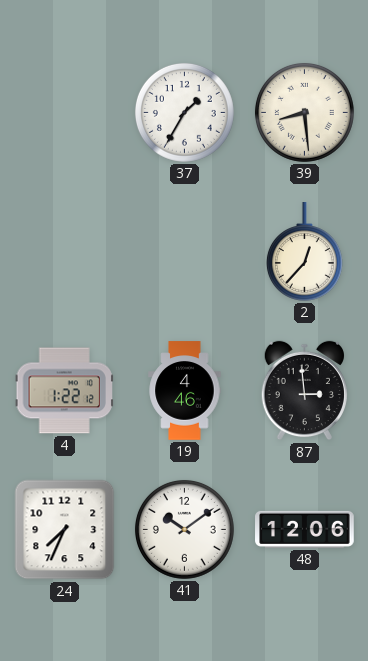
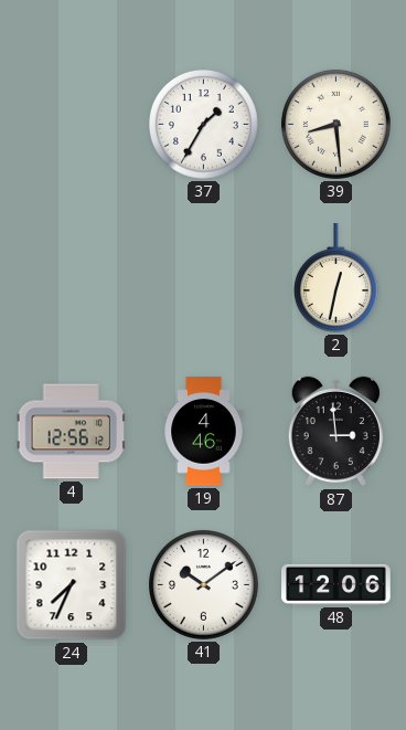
2: 12:37 -> 12:32
4: 1:22 -> 12:56
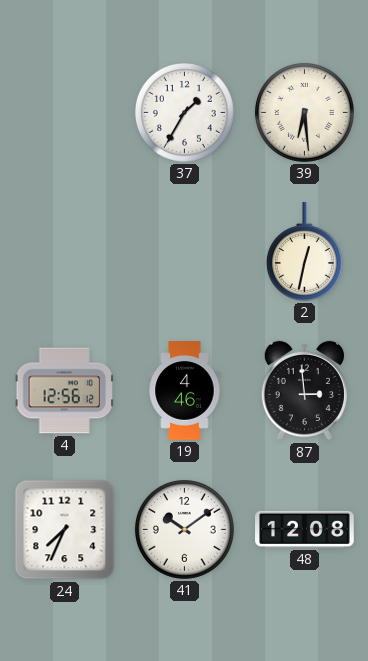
39: 8:29 -> 6:29
48: 12:06 -> 12:08
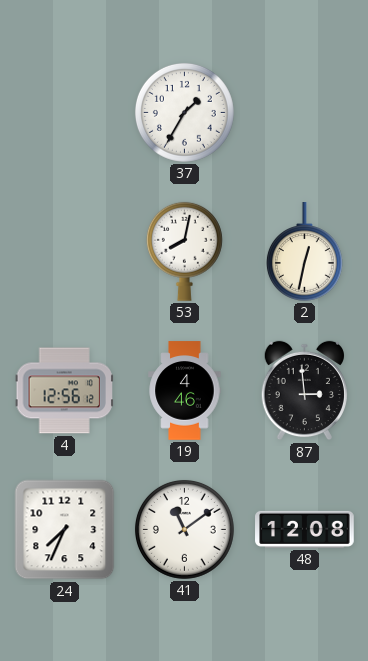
39: 6:29 -> none
53: none -> 8:02
41: 10:09 -> 11:09
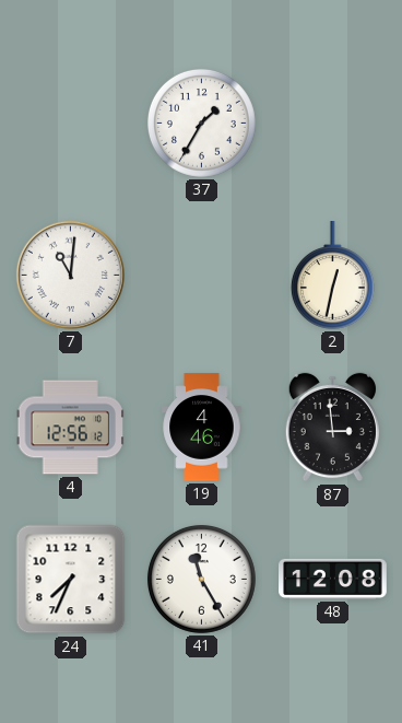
7: none -> 11:01
53: 8:02 -> none
41: 11:09 -> 11:25
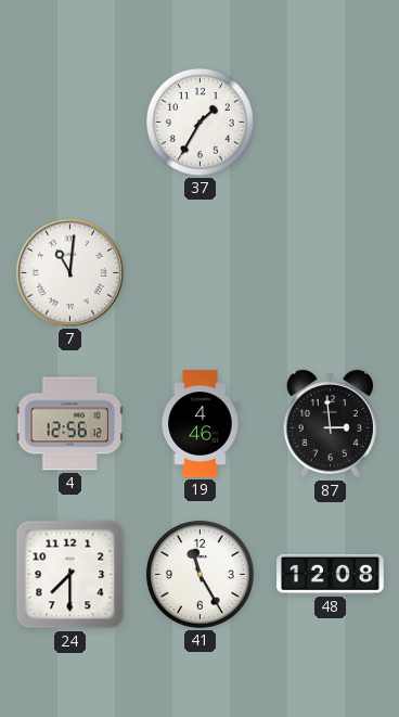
2: 12:32 -> none
24: 7:34 -> 7:30
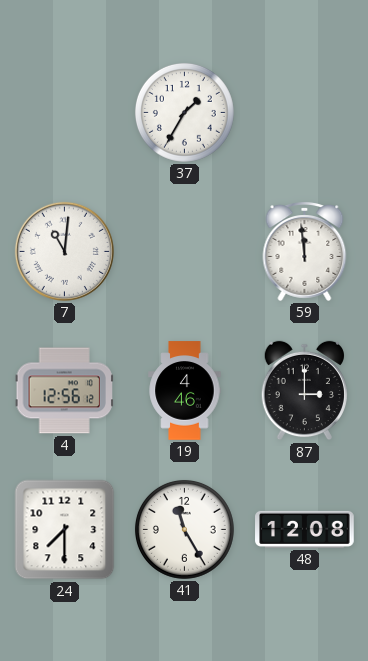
59: none -> 11:59
87: 2:59 -> 3:00
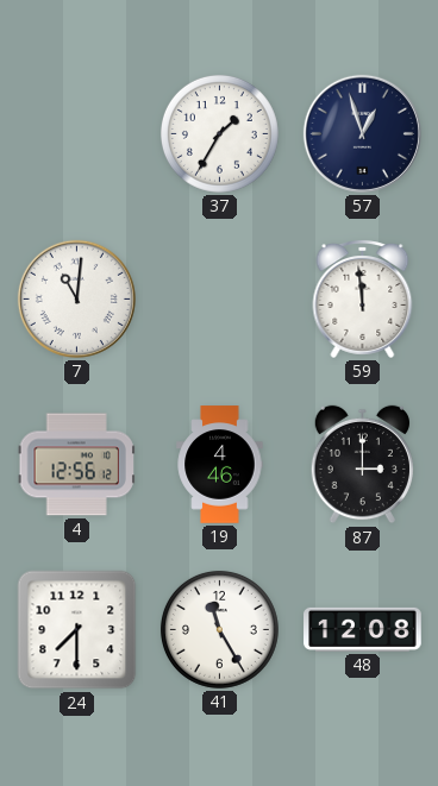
57: none -> 12:57
